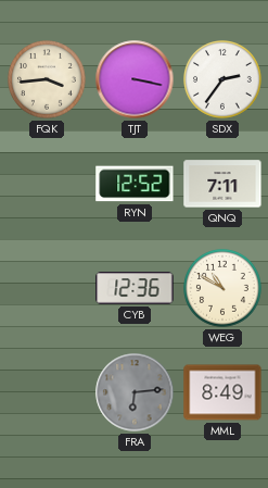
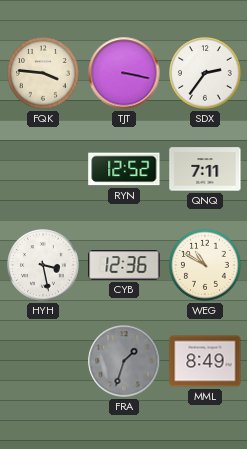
FQK: 3:44 -> 3:46
HYH: none -> 3:28
FRA: 6:14 -> 1:33
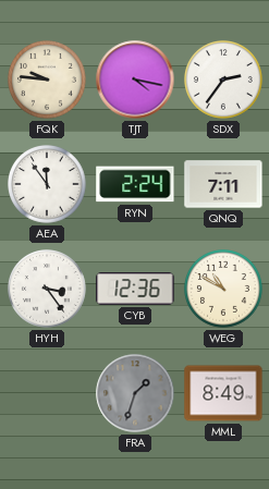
FQK: 3:46 -> 9:46
TJT: 3:17 -> 4:17
AEA: none -> 11:54
RYN: 12:52 -> 2:24
HYH: 3:28 -> 3:24
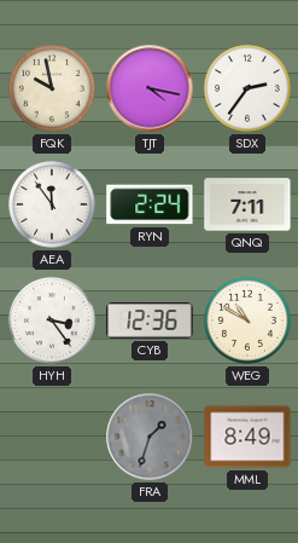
FQK: 9:46 -> 9:58
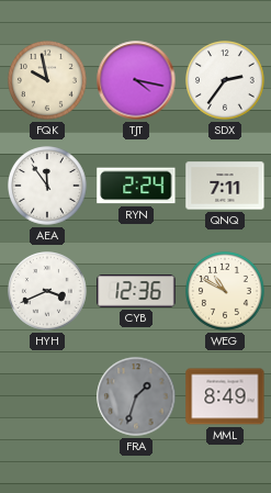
HYH: 3:24 -> 3:41
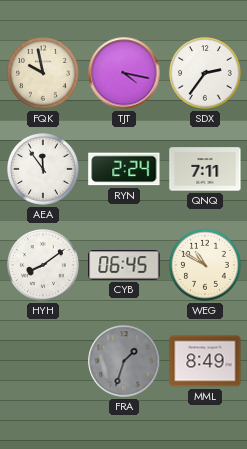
HYH: 3:41 -> 8:09
CYB: 12:36 -> 06:45
